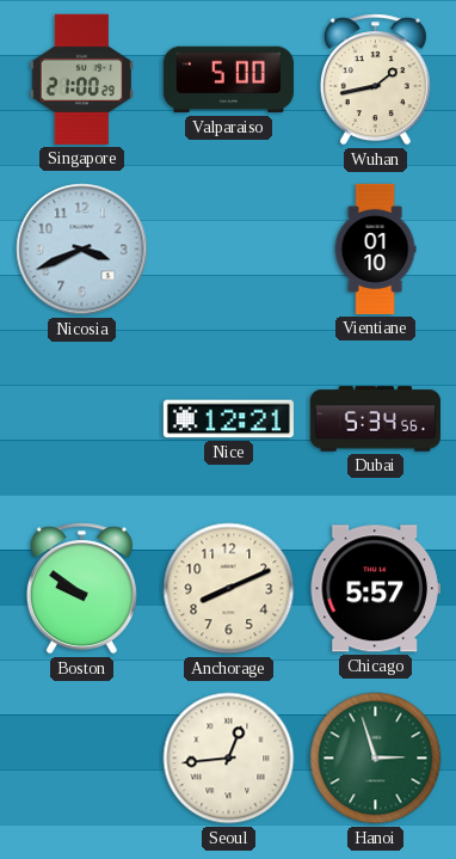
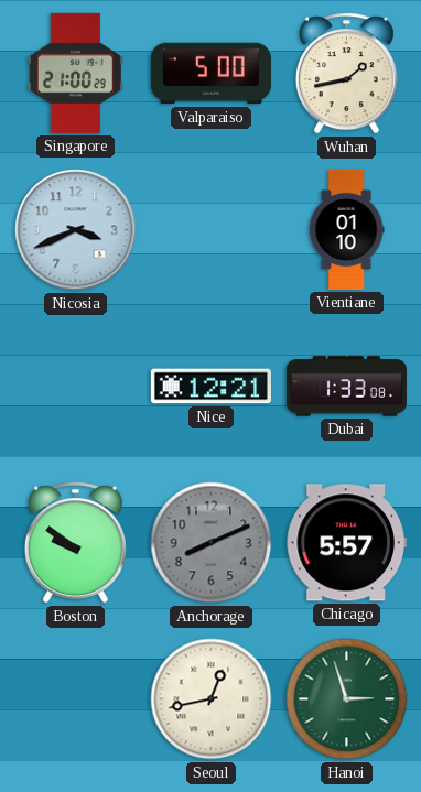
Dubai: 5:34 -> 1:33
Anchorage dial: cream -> grey
Seoul: 12:44 -> 12:43
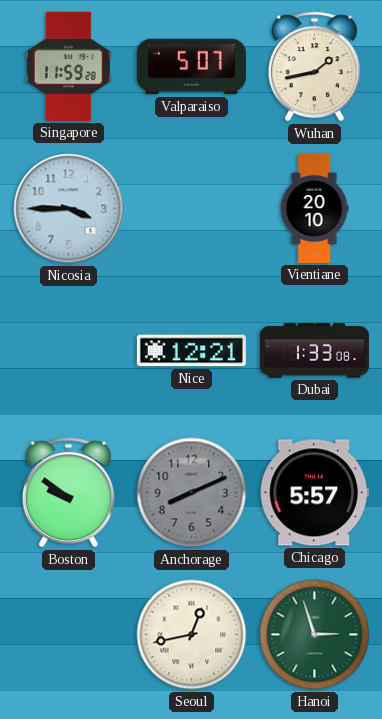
Singapore: 21:00 -> 11:59
Valparaiso: 5:00 -> 5:07
Nicosia: 3:41 -> 3:45
Vientiane: 01:10 -> 20:10
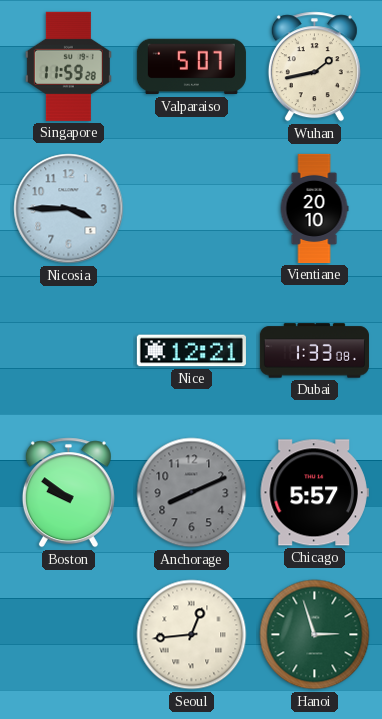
Seoul: 12:43 -> 12:44
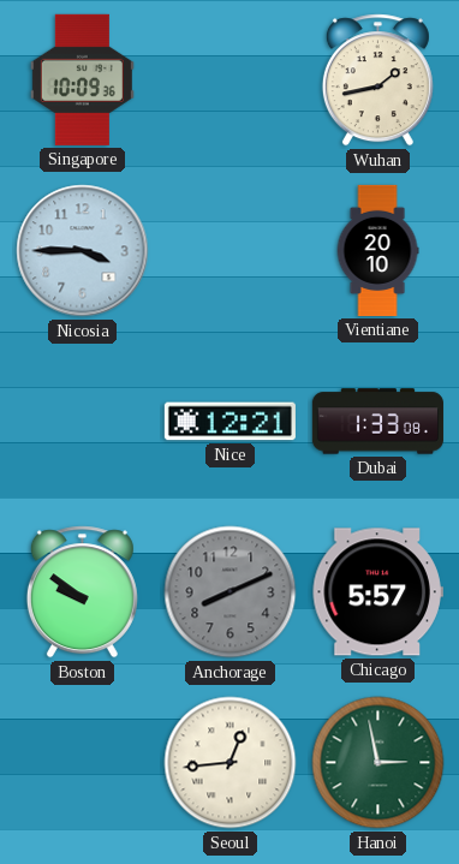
Singapore: 11:59 -> 10:09
Valparaiso: 5:07 -> none
Hanoi: 2:57 -> 2:58
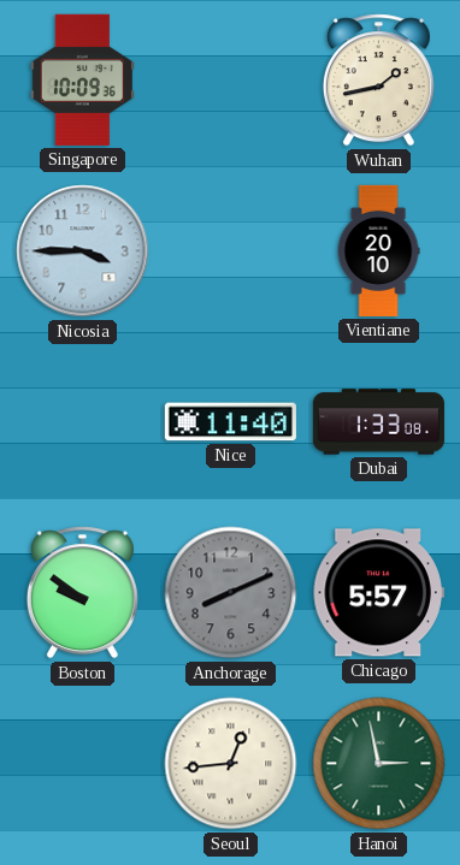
Nice: 12:21 -> 11:40
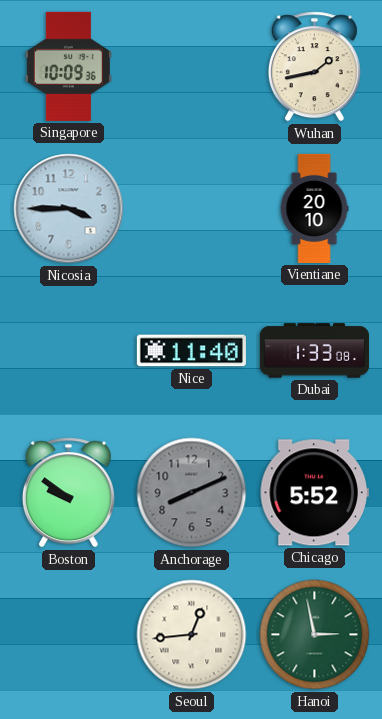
Chicago: 5:57 -> 5:52
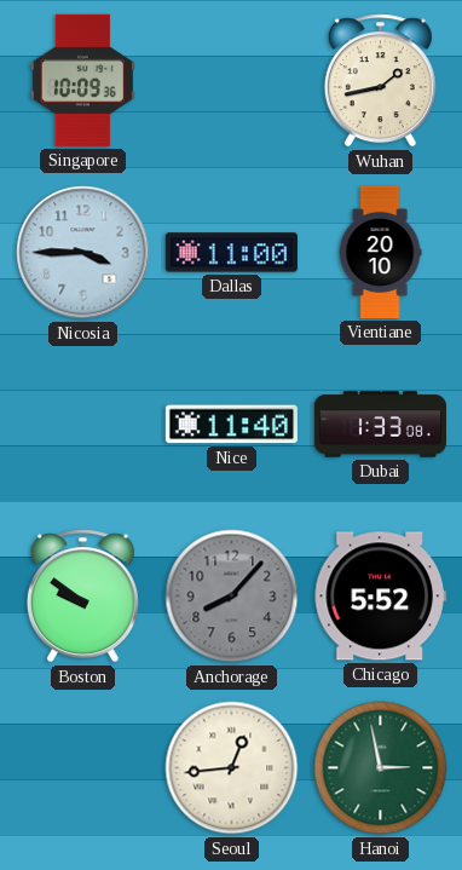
Dallas: none -> 11:00
Anchorage: 8:11 -> 8:07
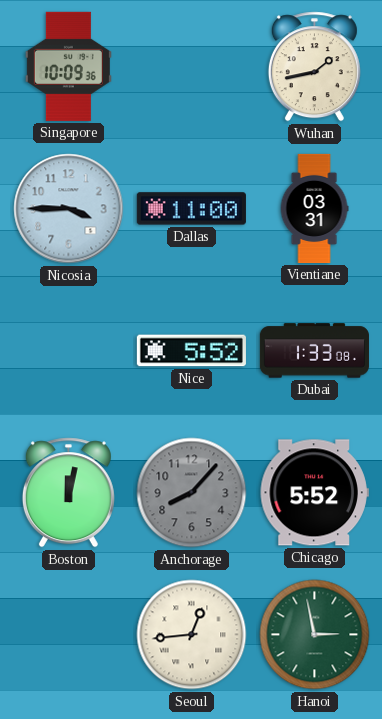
Vientiane: 20:10 -> 03:31
Nice: 11:40 -> 5:52
Boston: 9:51 -> 12:02
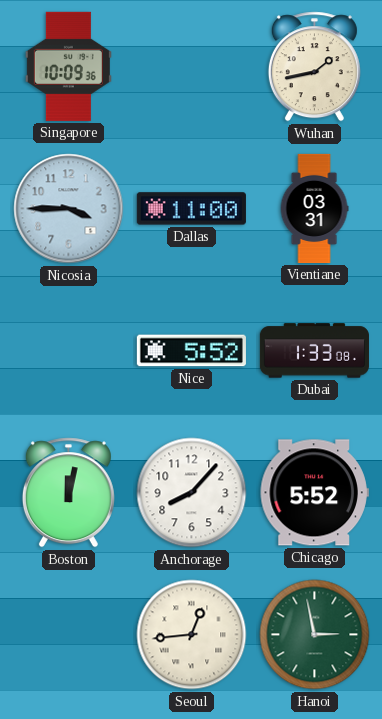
Anchorage dial: grey -> white
